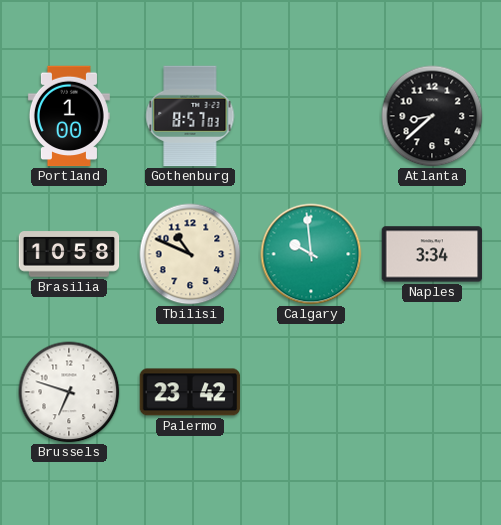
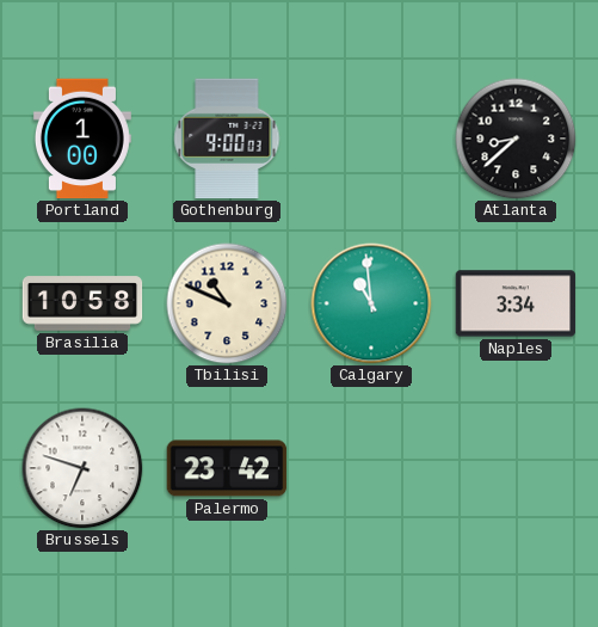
Gothenburg: 8:57 -> 9:00
Calgary: 9:59 -> 10:59
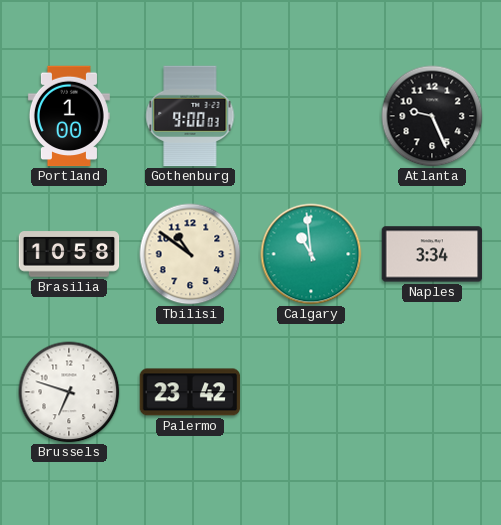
Atlanta: 8:38 -> 9:26
Tbilisi: 10:49 -> 10:51
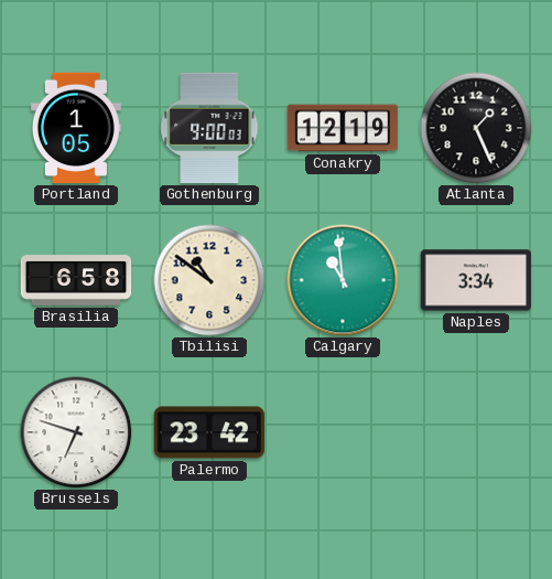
Portland: 1:00 -> 1:05
Conakry: none -> 12:19
Atlanta: 9:26 -> 1:26
Brasilia: 10:58 -> 6:58
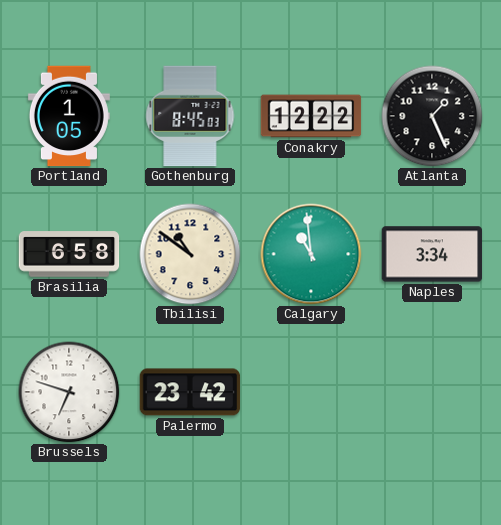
Gothenburg: 9:00 -> 8:45
Conakry: 12:19 -> 12:22
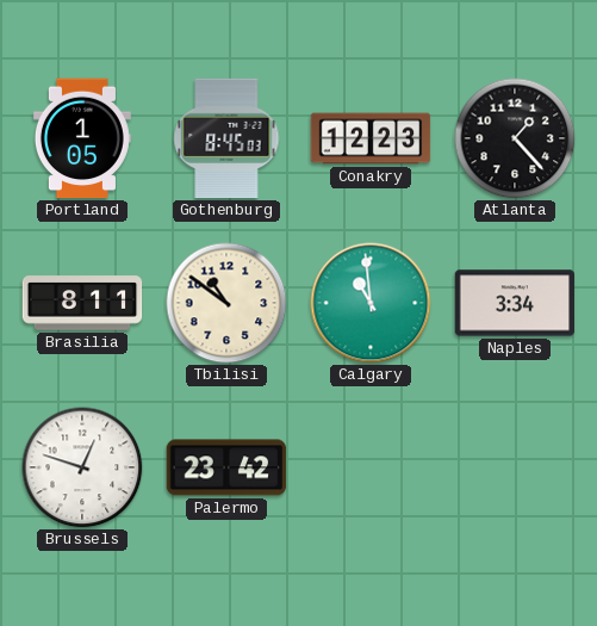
Conakry: 12:22 -> 12:23
Atlanta: 1:26 -> 1:23
Brasilia: 6:58 -> 8:11
Brussels: 6:48 -> 12:48
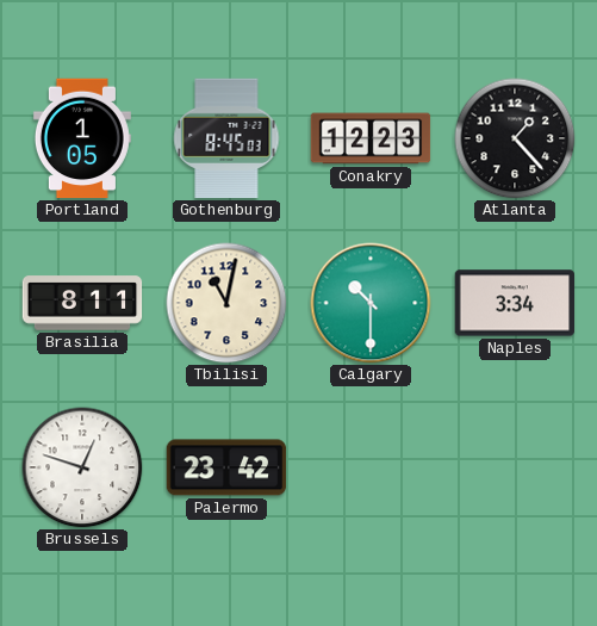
Tbilisi: 10:51 -> 11:02
Calgary: 10:59 -> 10:30
